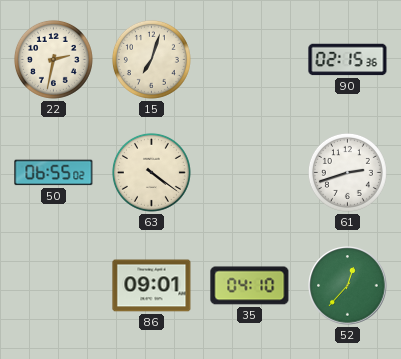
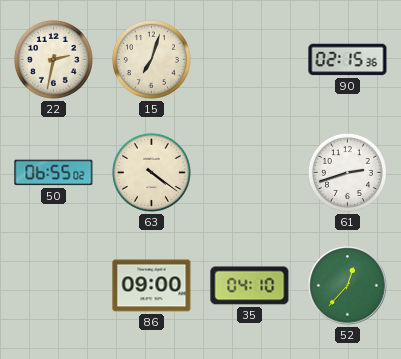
86: 09:01 -> 09:00
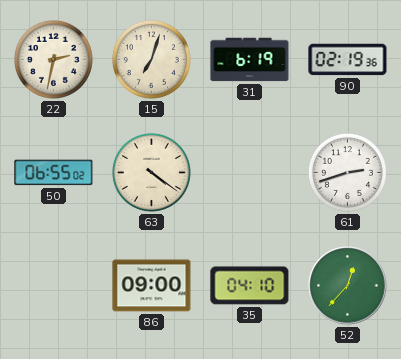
31: none -> 6:19
90: 02:15 -> 02:19
